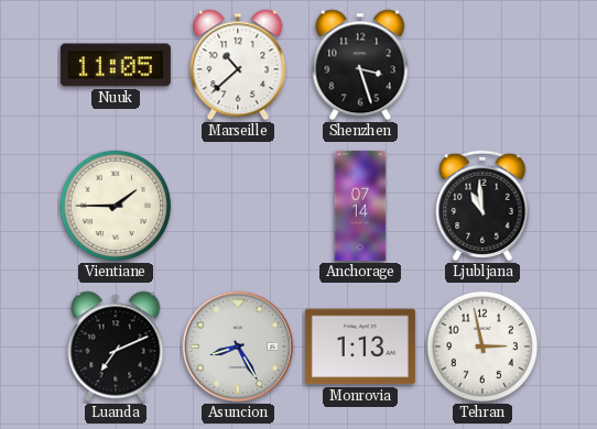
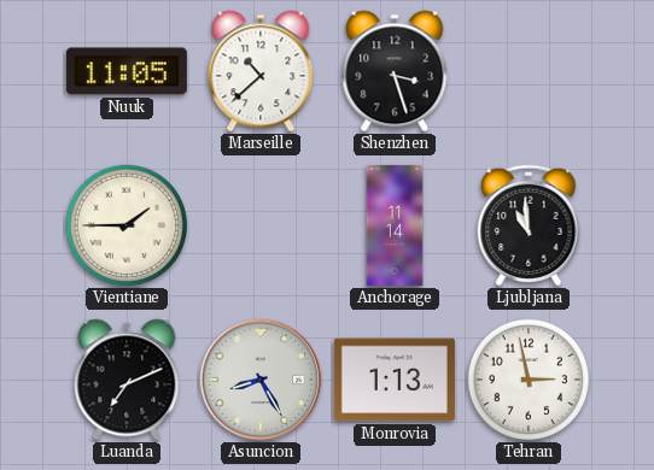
Anchorage: 07:14 -> 11:14
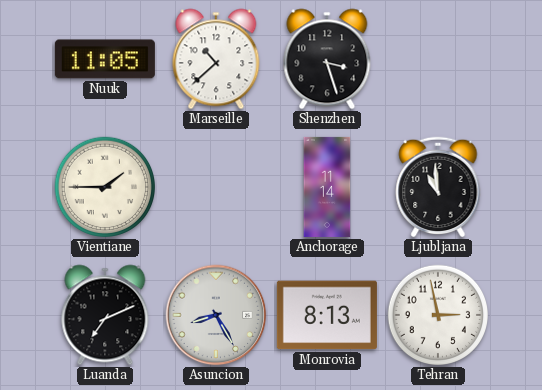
Monrovia: 1:13 -> 8:13
